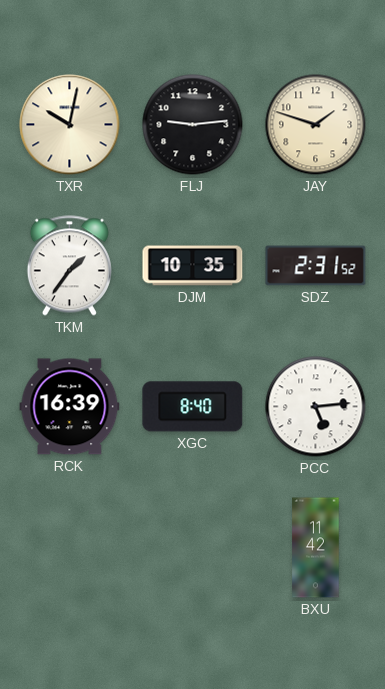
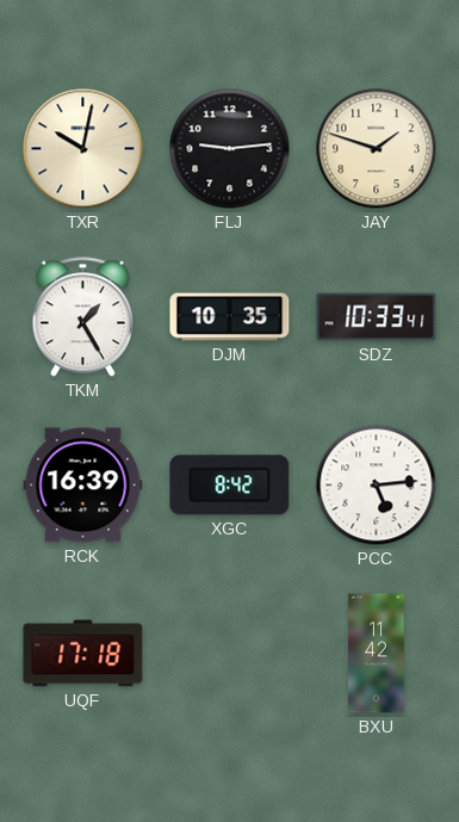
TKM: 1:36 -> 1:25
SDZ: 2:31 -> 10:33
XGC: 8:40 -> 8:42
UQF: none -> 17:18
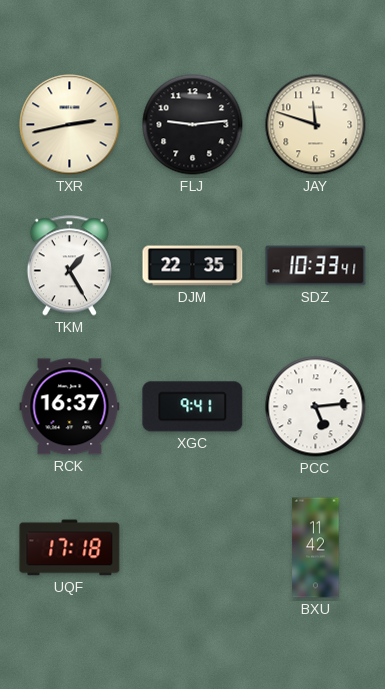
TXR: 10:02 -> 2:43
JAY: 1:48 -> 11:48
DJM: 10:35 -> 22:35
RCK: 16:39 -> 16:37
XGC: 8:42 -> 9:41
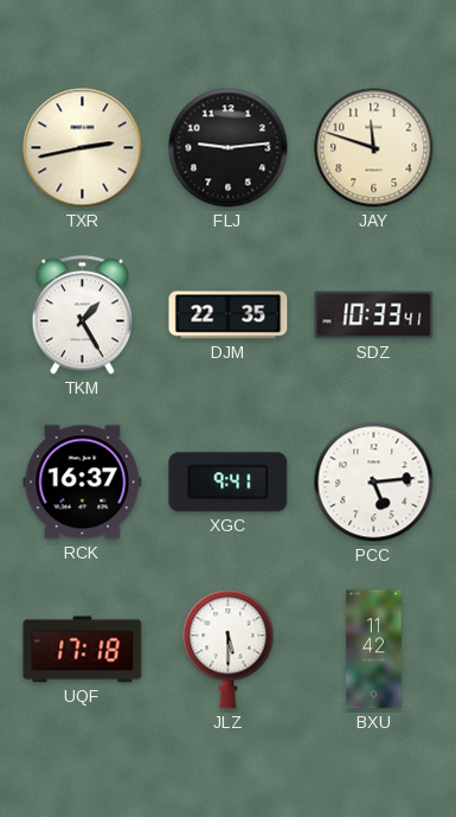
JLZ: none -> 5:30
